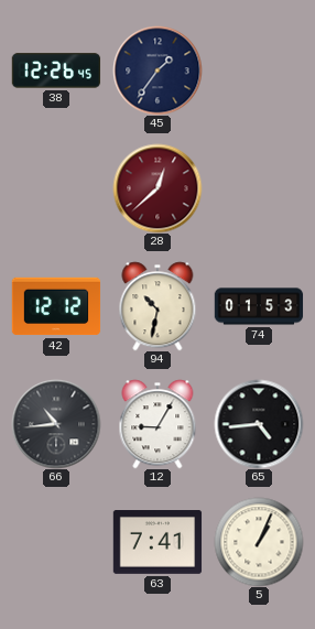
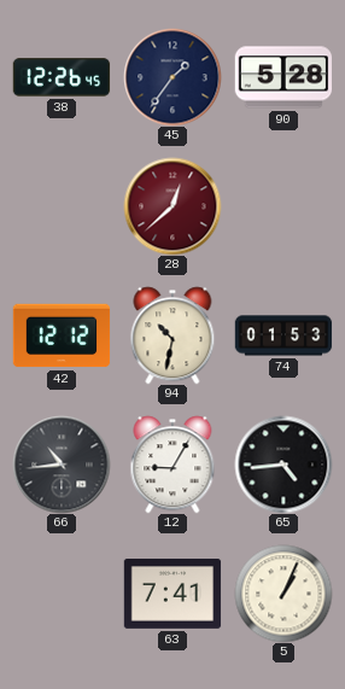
90: none -> 5:28
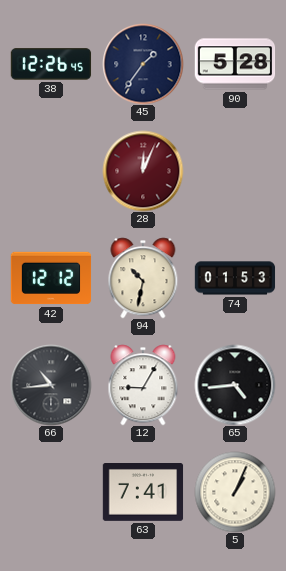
28: 12:38 -> 12:04
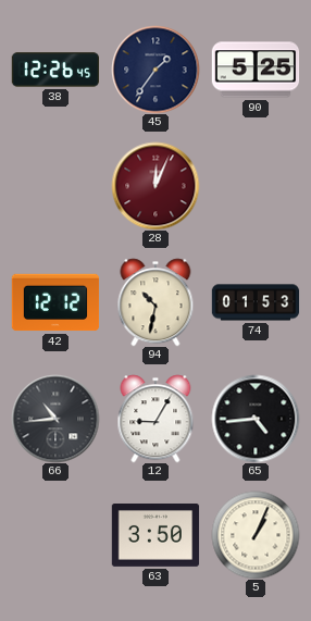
90: 5:28 -> 5:25
63: 7:41 -> 3:50
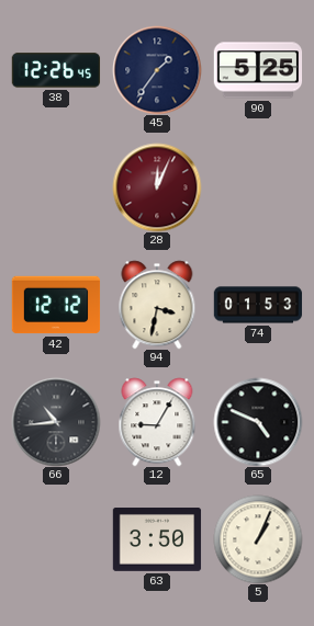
94: 10:32 -> 3:32
65: 4:44 -> 4:49
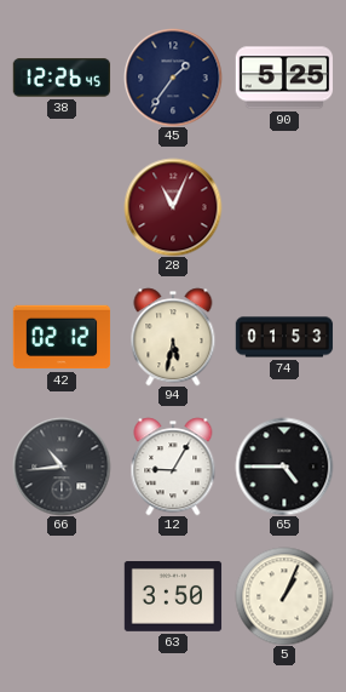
28: 12:04 -> 11:04
42: 12:12 -> 02:12
94: 3:32 -> 5:32
65: 4:49 -> 4:45
